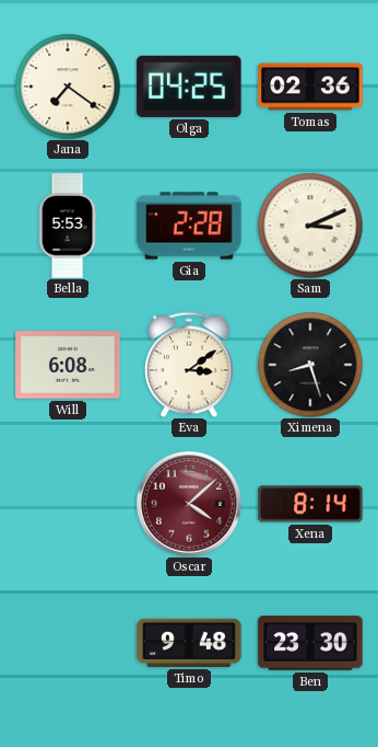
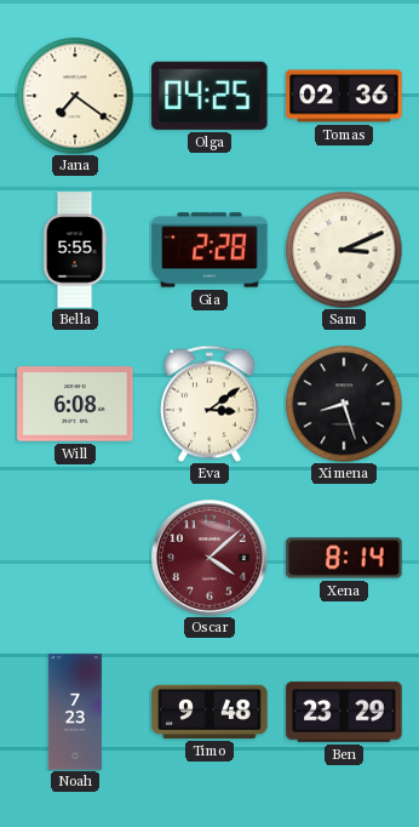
Bella: 5:53 -> 5:55
Noah: none -> 7:23
Ben: 23:30 -> 23:29
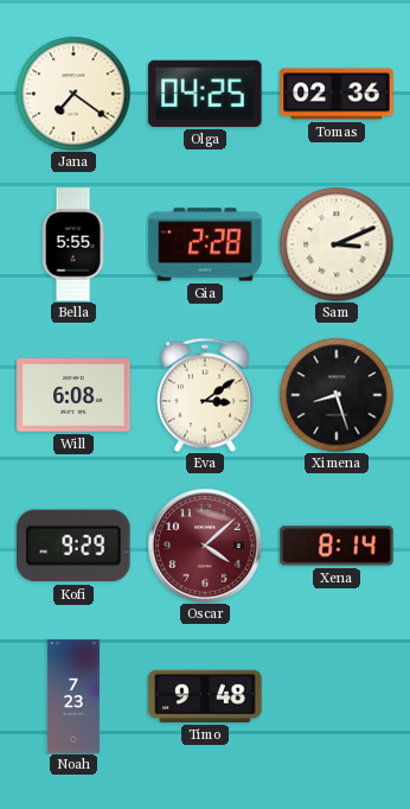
Kofi: none -> 9:29
Ben: 23:29 -> none
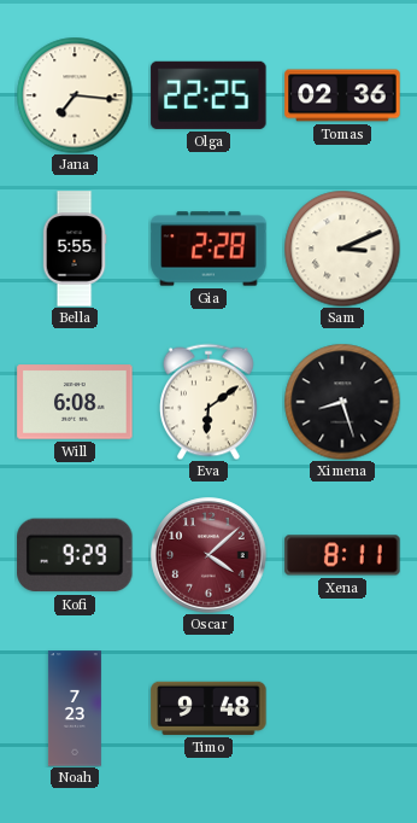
Jana: 7:21 -> 7:16
Olga: 04:25 -> 22:25
Eva: 3:09 -> 6:09
Xena: 8:14 -> 8:11
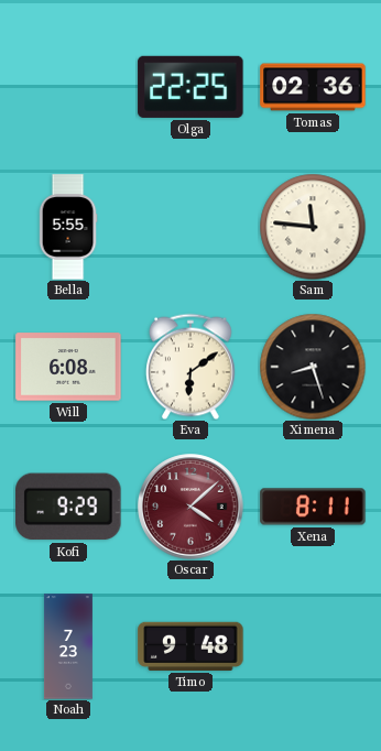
Jana: 7:16 -> none
Gia: 2:28 -> none
Sam: 3:11 -> 11:46
